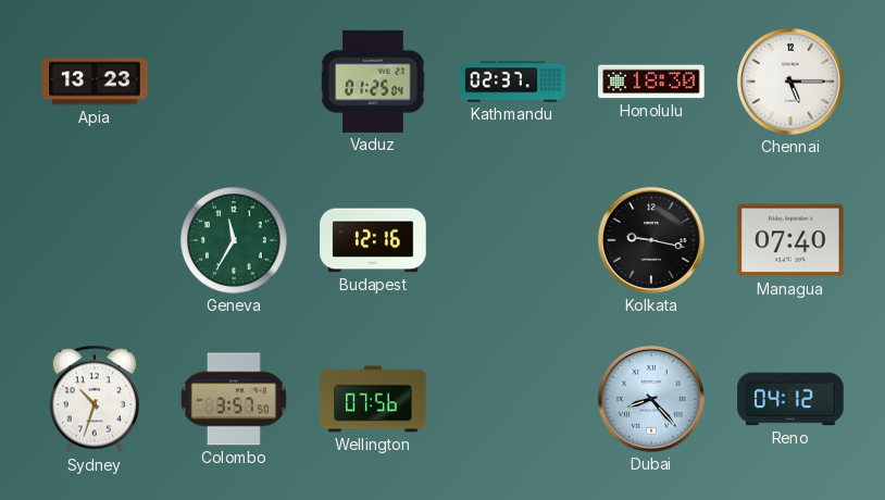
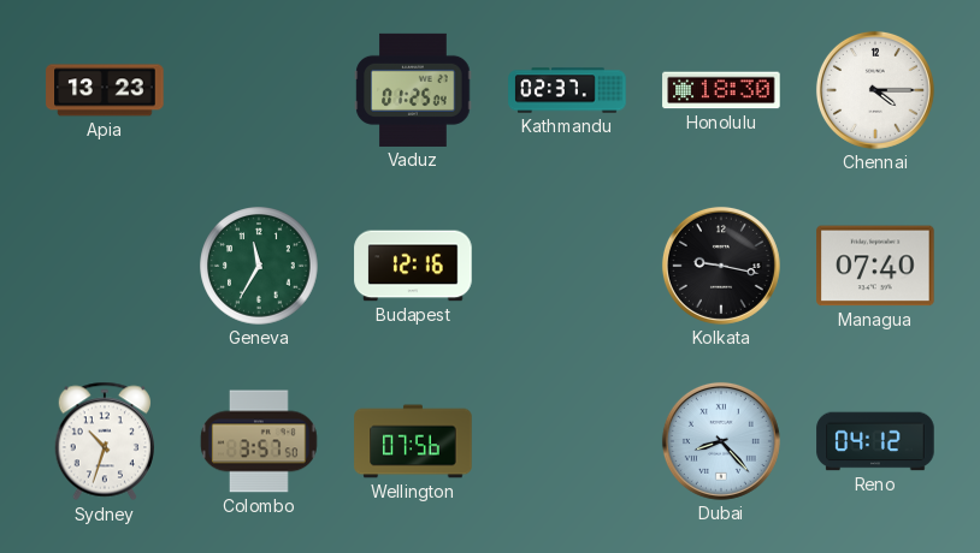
Chennai: 5:15 -> 4:15
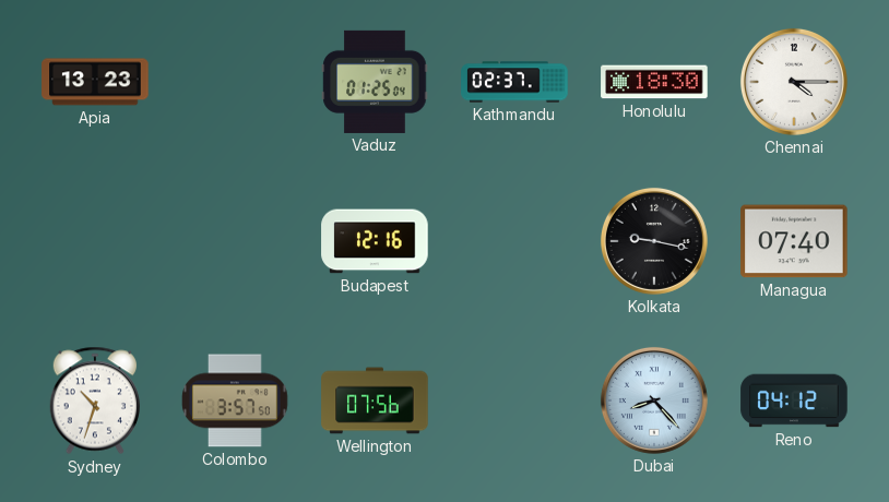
Geneva: 11:35 -> none
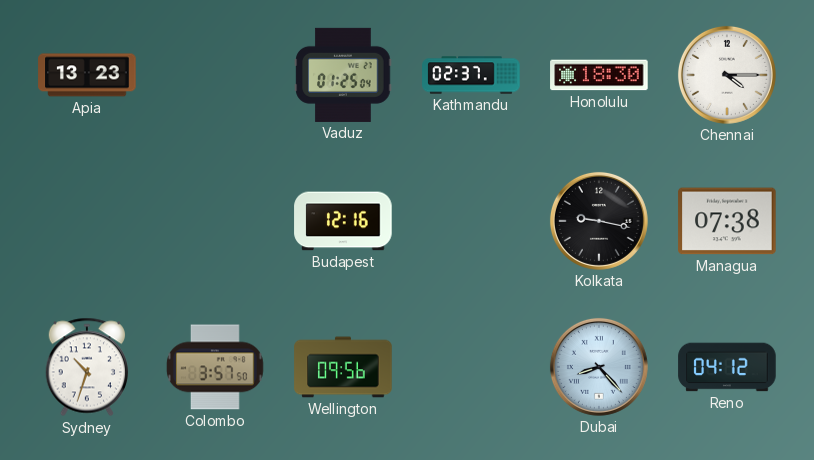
Managua: 07:40 -> 07:38
Wellington: 07:56 -> 09:56
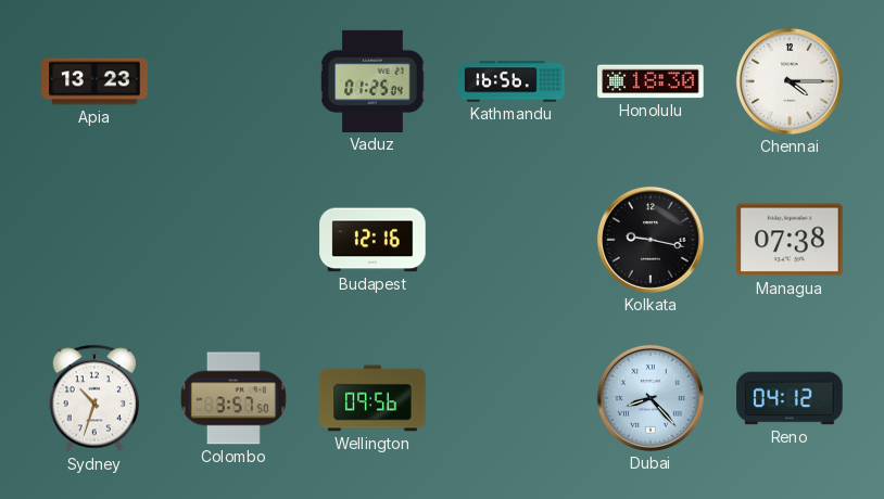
Kathmandu: 02:37 -> 16:56
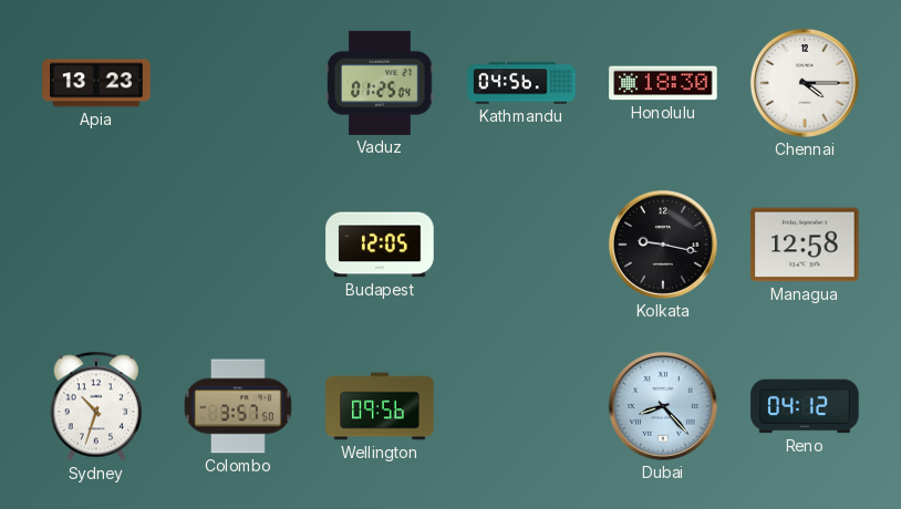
Kathmandu: 16:56 -> 04:56
Budapest: 12:16 -> 12:05
Managua: 07:38 -> 12:58
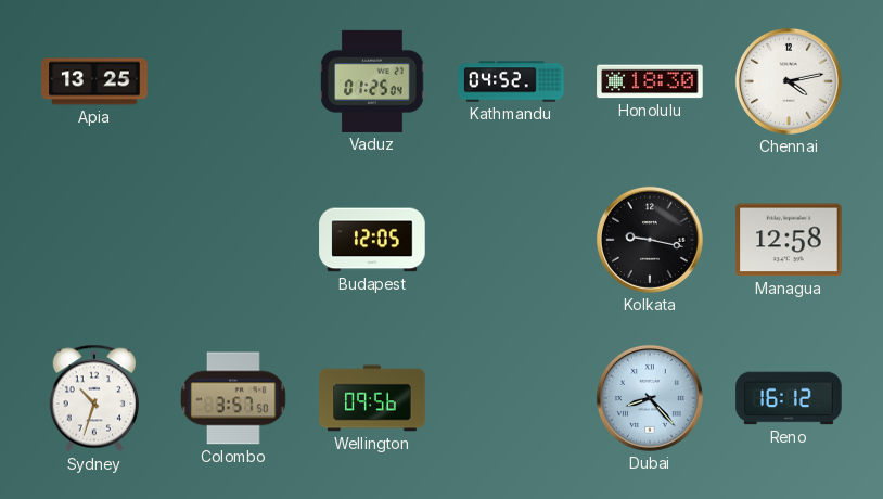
Apia: 13:23 -> 13:25
Kathmandu: 04:56 -> 04:52
Chennai: 4:15 -> 4:13
Reno: 04:12 -> 16:12
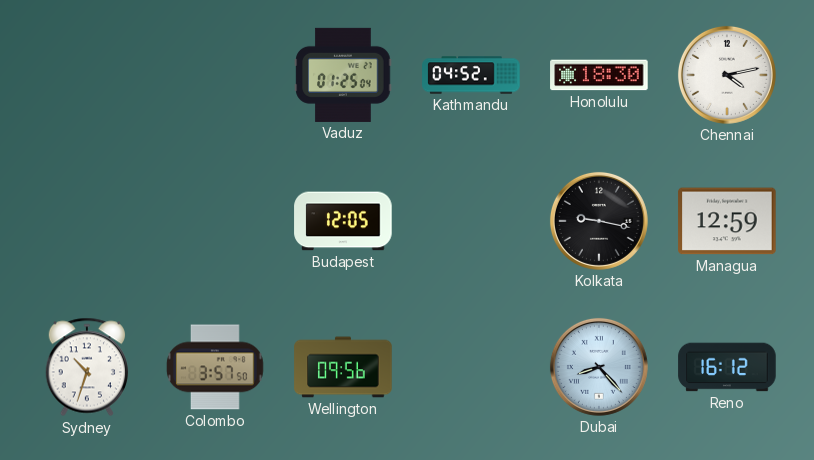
Apia: 13:25 -> none
Managua: 12:58 -> 12:59
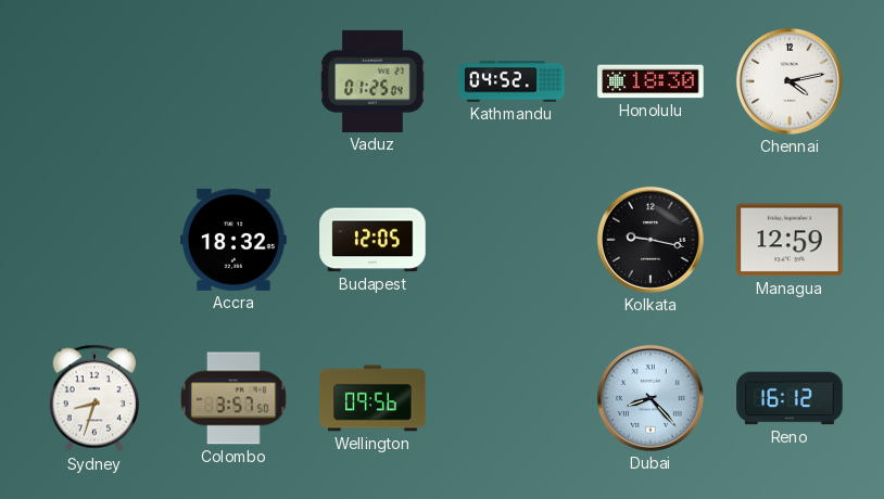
Accra: none -> 18:32
Sydney: 10:33 -> 8:33
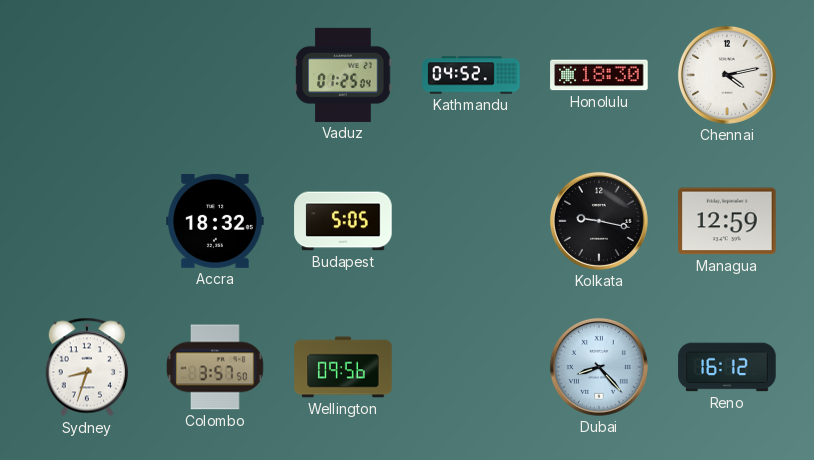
Budapest: 12:05 -> 5:05
